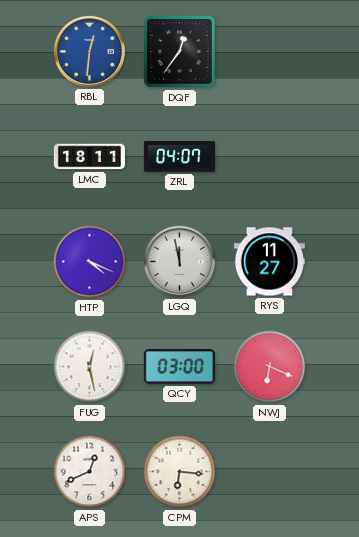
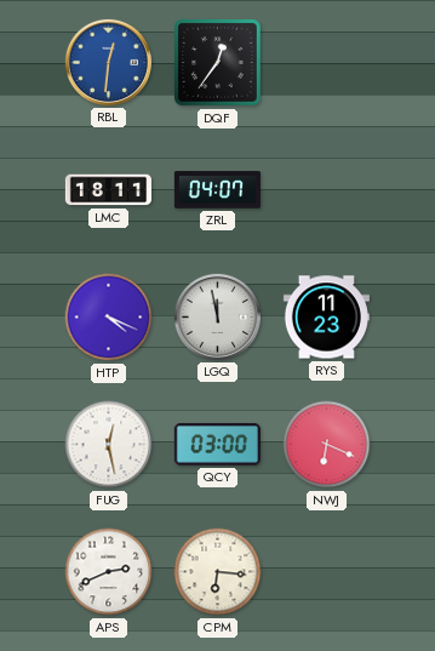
RYS: 11:27 -> 11:23
APS: 12:41 -> 2:41
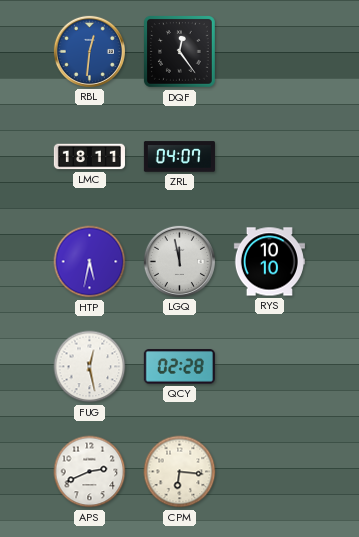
DQF: 12:36 -> 12:24
HTP: 4:19 -> 5:32
RYS: 11:23 -> 10:10
QCY: 03:00 -> 02:28
NWJ: 6:19 -> none
